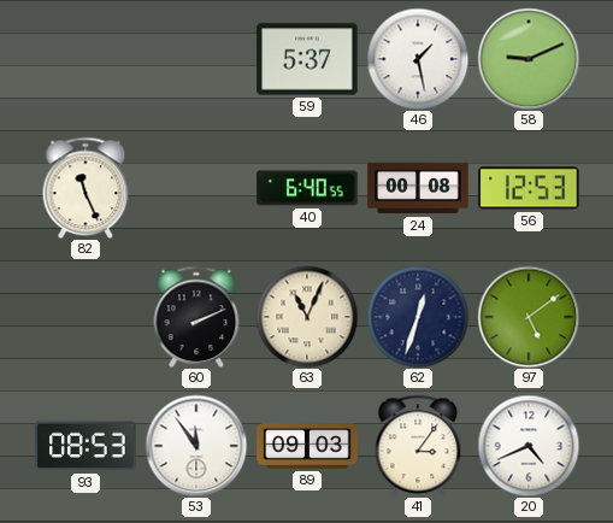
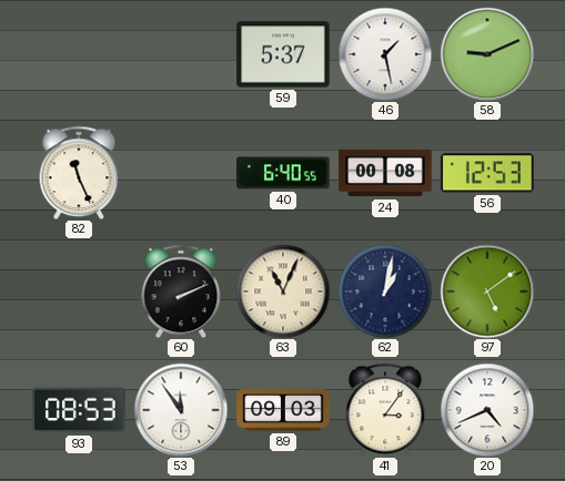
62: 12:33 -> 1:02
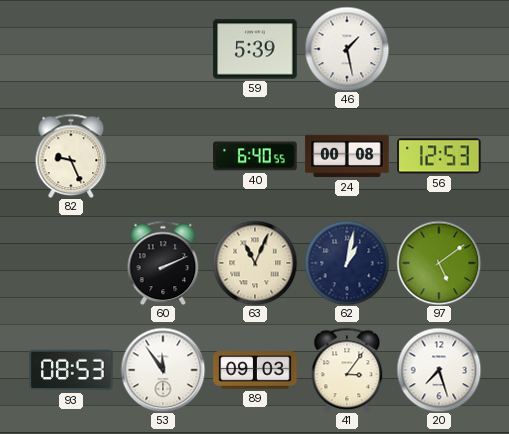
59: 5:37 -> 5:39
58: 9:11 -> none
82: 11:26 -> 9:26
20: 4:41 -> 7:27
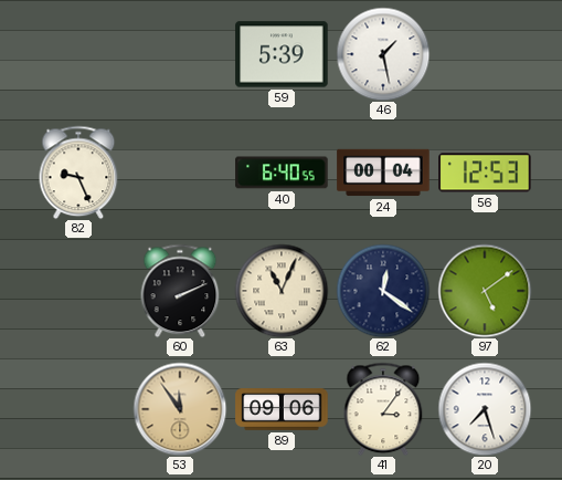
24: 00:08 -> 00:04
62: 1:02 -> 12:21
93: 08:53 -> none
53 dial: white -> champagne
89: 09:03 -> 09:06
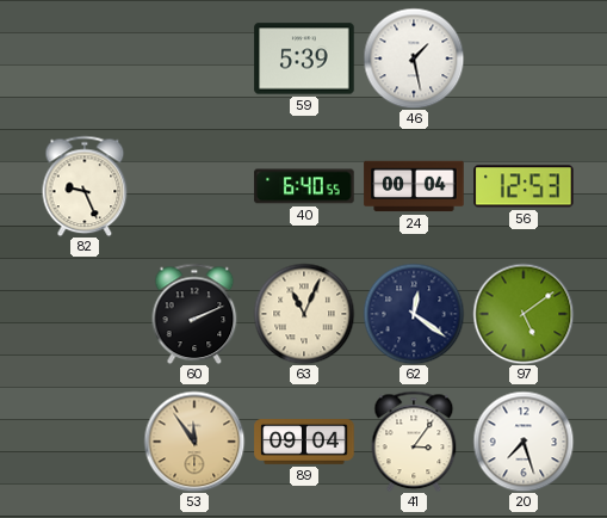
89: 09:06 -> 09:04
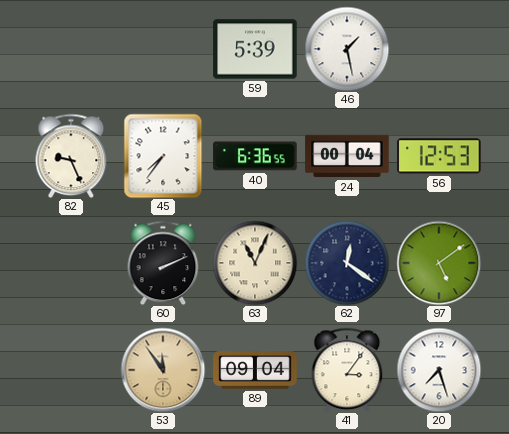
45: none -> 7:36
40: 6:40 -> 6:36
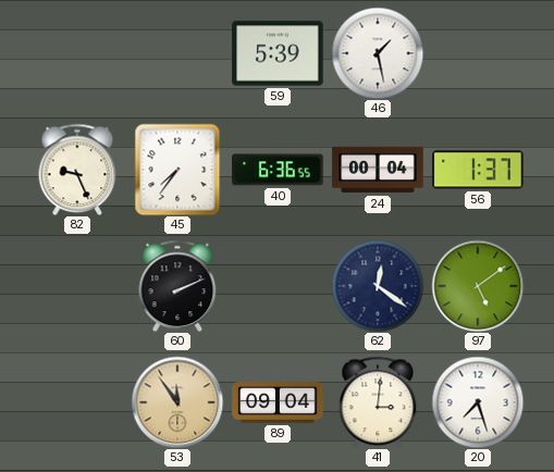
56: 12:53 -> 1:37
63: 11:04 -> none
41: 3:06 -> 3:01
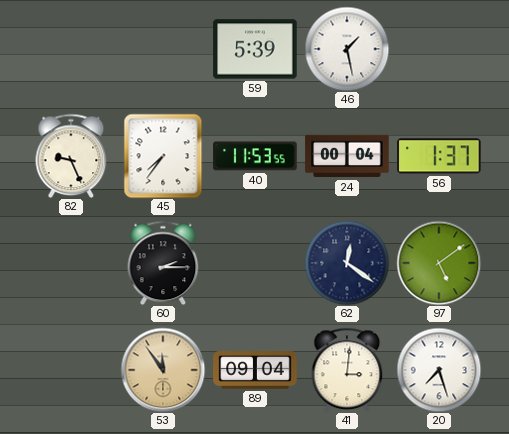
40: 6:36 -> 11:53
60: 2:11 -> 2:15
